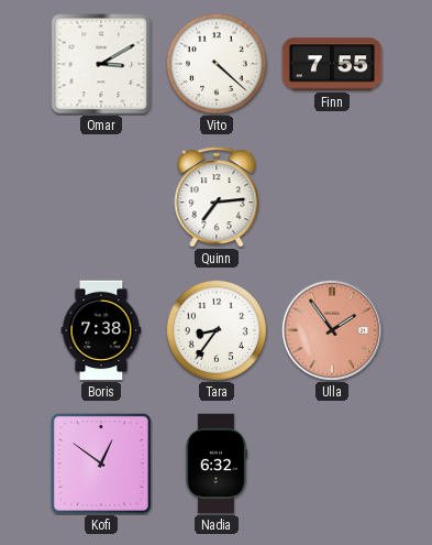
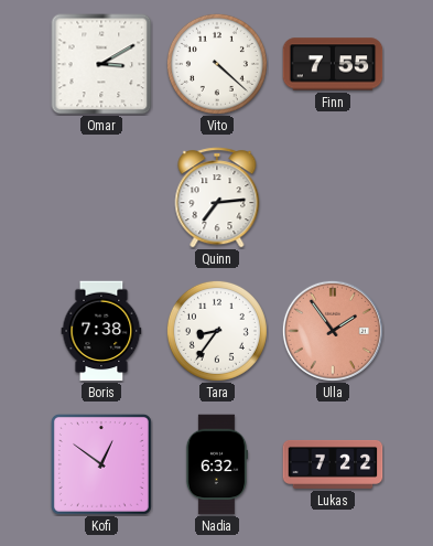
Lukas: none -> 7:22
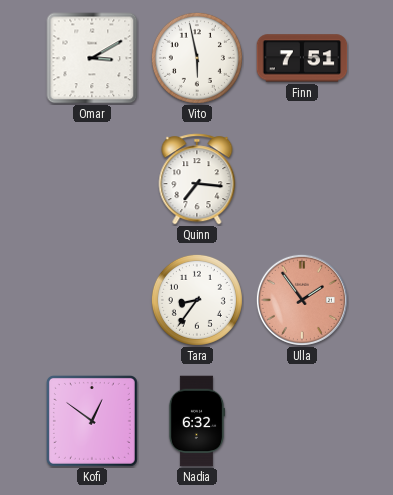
Vito: 4:22 -> 5:58
Finn: 7:55 -> 7:51
Quinn: 7:14 -> 7:16
Boris: 7:38 -> none
Lukas: 7:22 -> none
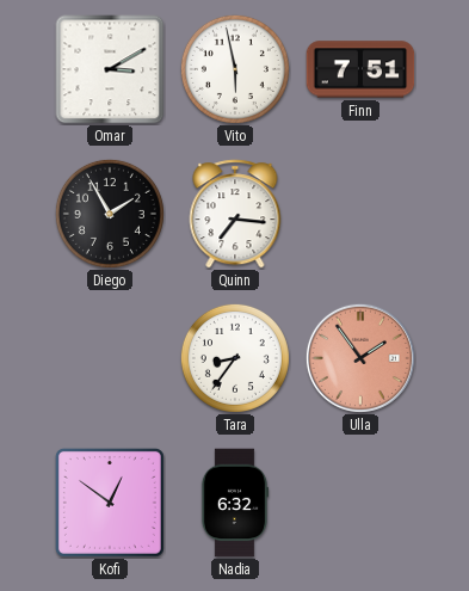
Diego: none -> 1:55
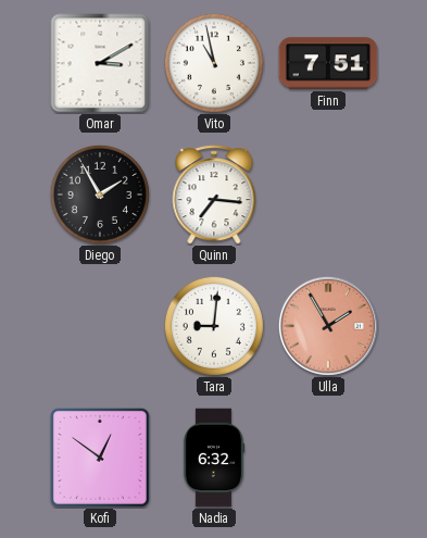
Vito: 5:58 -> 10:58
Tara: 8:36 -> 9:01
Ulla: 1:54 -> 1:55
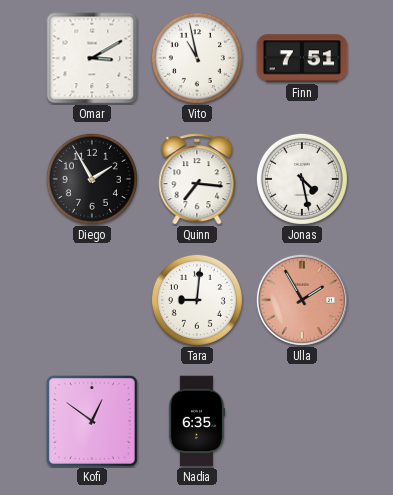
Jonas: none -> 4:28
Nadia: 6:32 -> 6:35
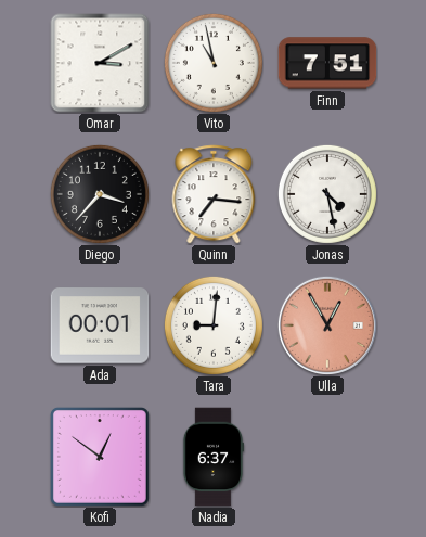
Diego: 1:55 -> 3:37
Ada: none -> 00:01
Ulla: 1:55 -> 12:55
Nadia: 6:35 -> 6:37
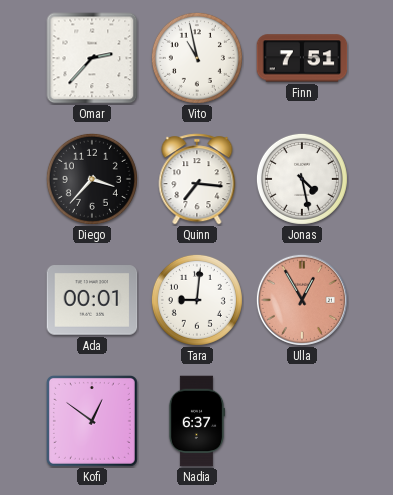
Omar: 3:10 -> 2:37
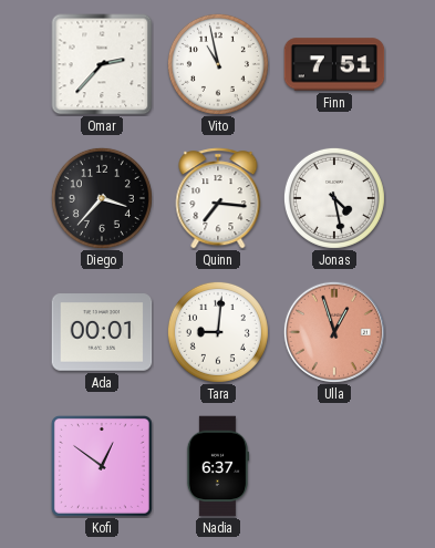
Ulla: 12:55 -> 12:57
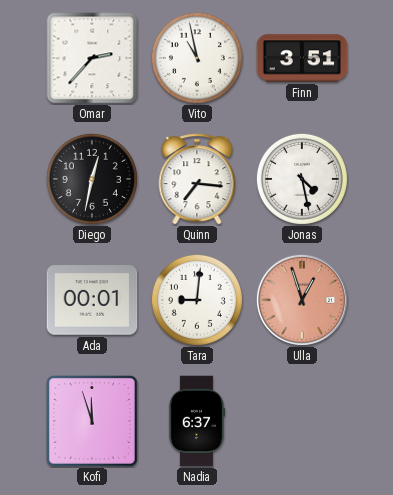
Finn: 7:51 -> 3:51
Diego: 3:37 -> 12:32
Kofi: 12:51 -> 11:57
